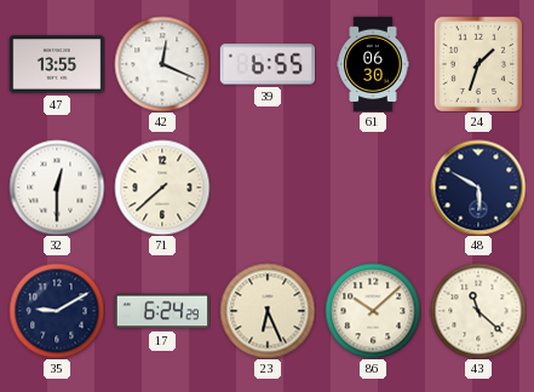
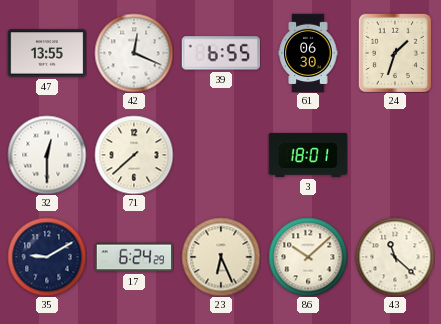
3: none -> 18:01
48: 5:50 -> none
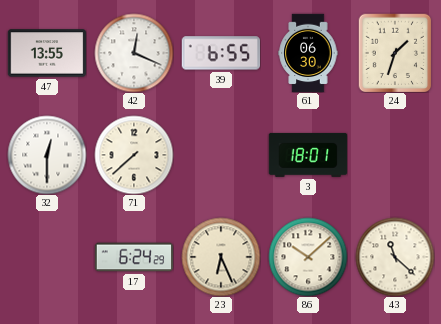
35: 9:10 -> none
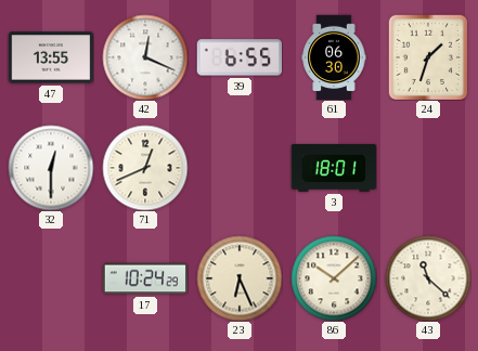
71: 7:38 -> 12:41
17: 6:24 -> 10:24
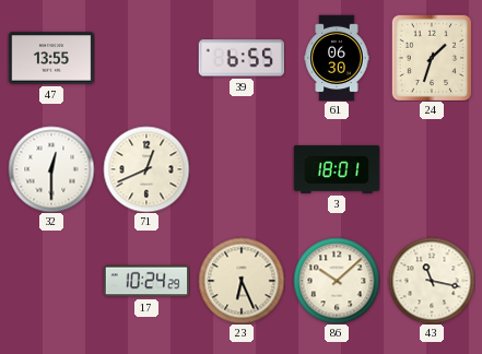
42: 12:19 -> none
43: 11:22 -> 11:17
